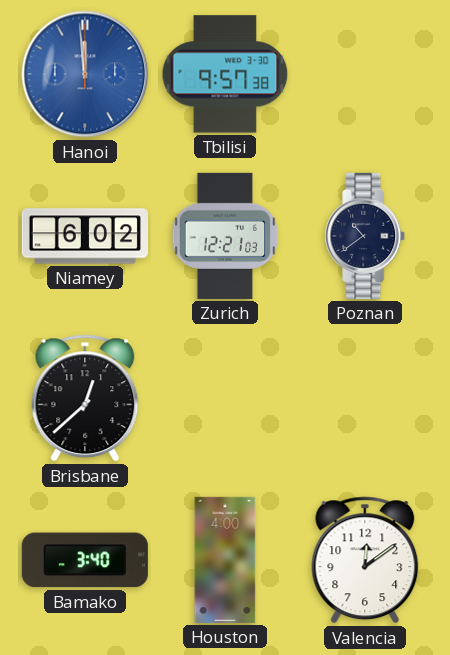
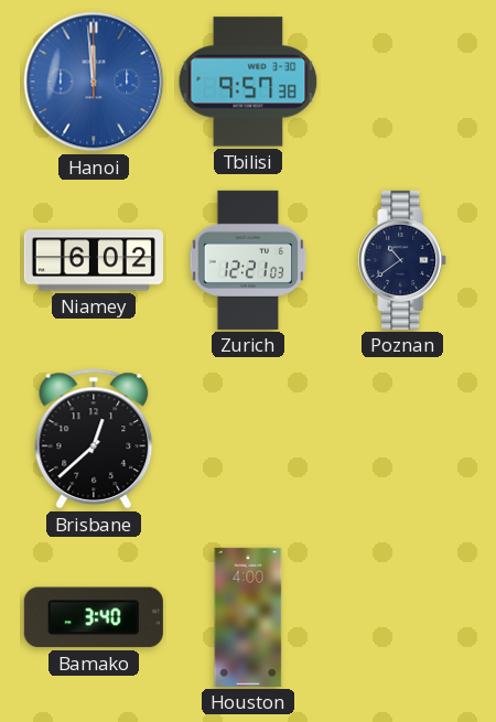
Valencia: 12:09 -> none
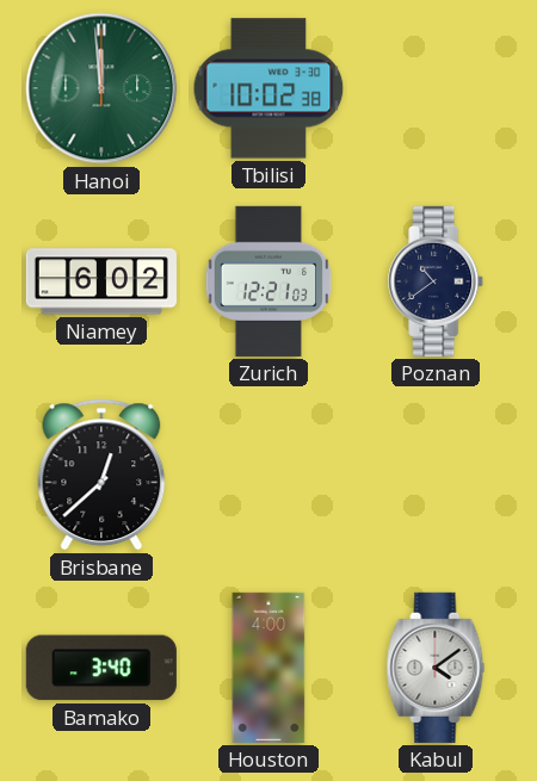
Hanoi dial: blue -> green
Tbilisi: 9:57 -> 10:02
Kabul: none -> 4:09
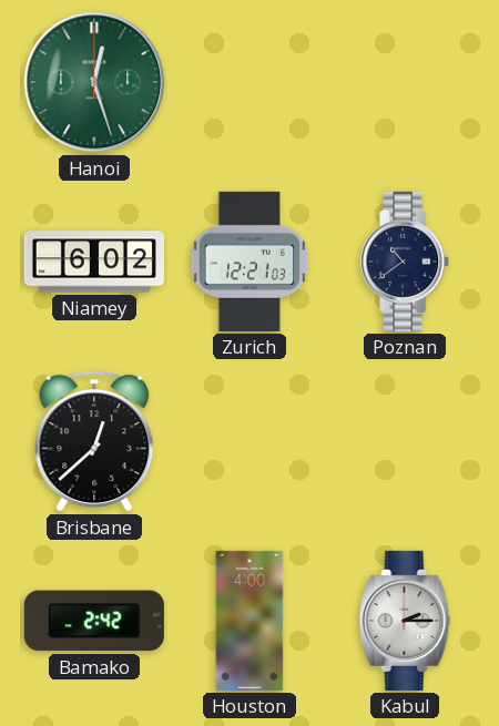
Hanoi: 11:59 -> 12:27
Tbilisi: 10:02 -> none
Bamako: 3:40 -> 2:42
Kabul: 4:09 -> 2:15
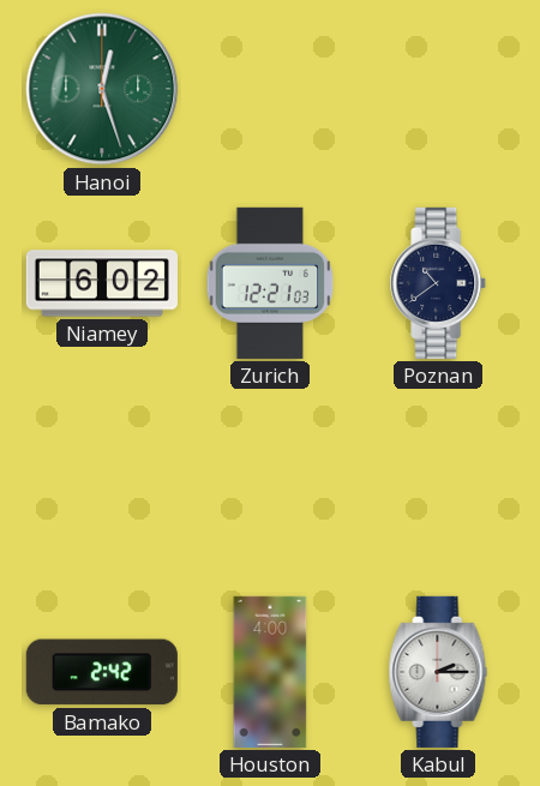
Brisbane: 12:38 -> none
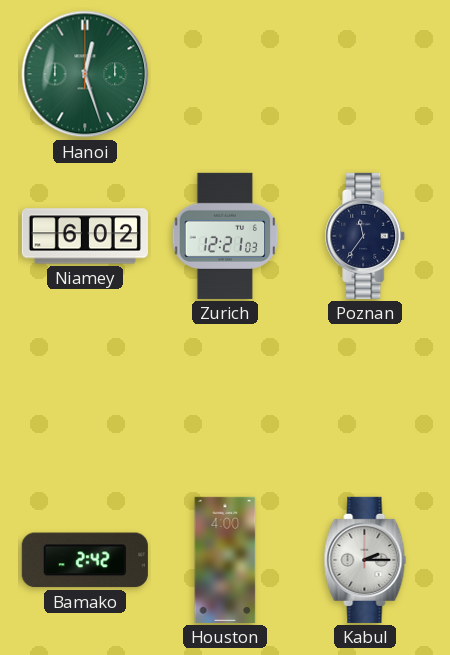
Poznan: 10:39 -> 11:36
